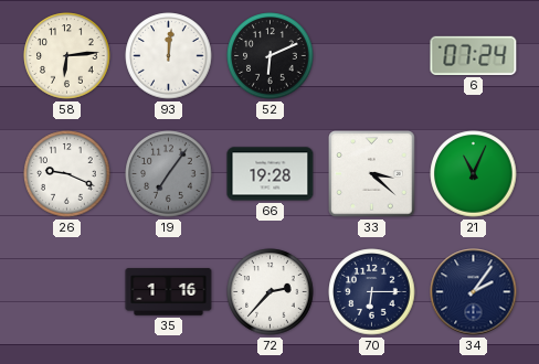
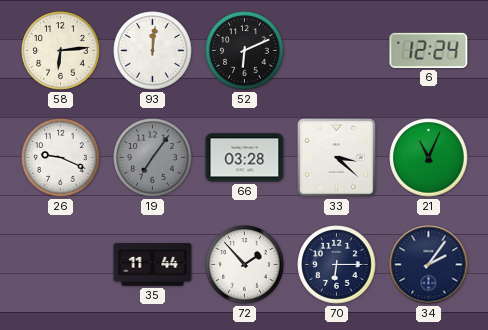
6: 07:24 -> 12:24
66: 19:28 -> 03:28
35: 1:16 -> 11:44
72: 2:37 -> 1:53
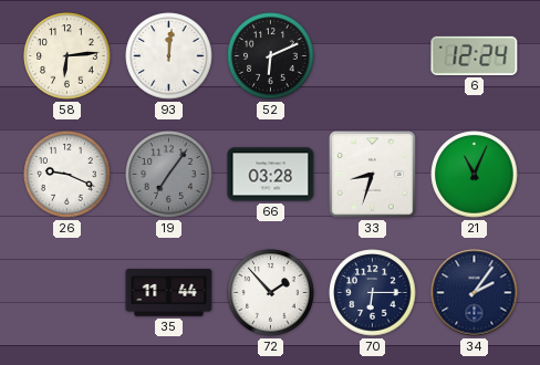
33: 3:22 -> 8:33
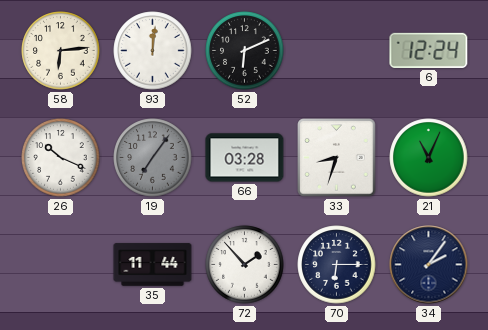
26: 9:19 -> 10:19
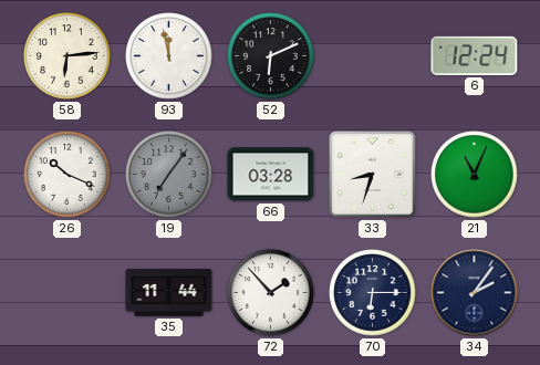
93: 12:01 -> 11:58
